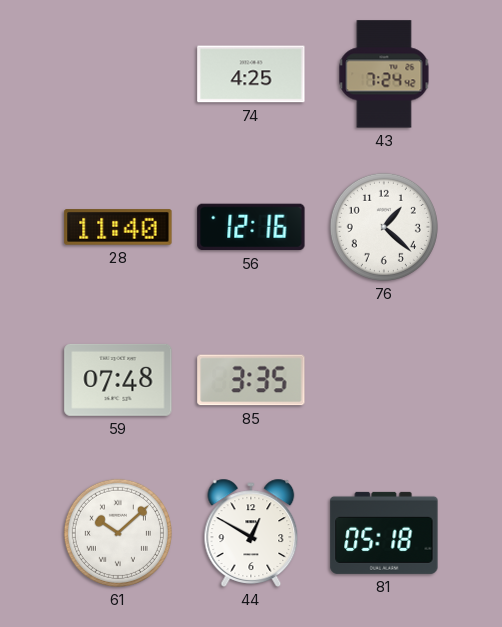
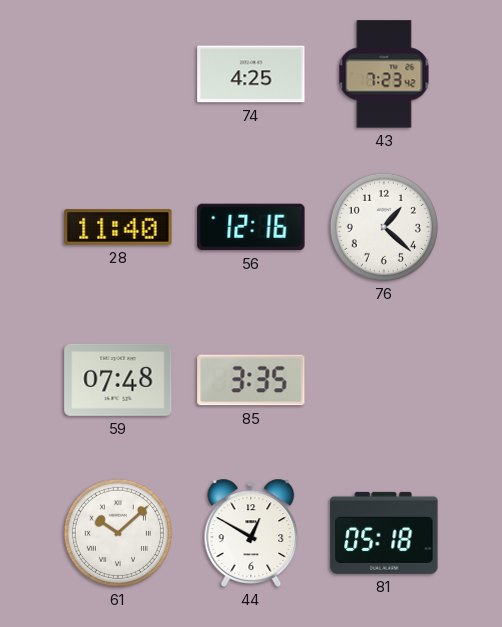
43: 7:24 -> 7:23
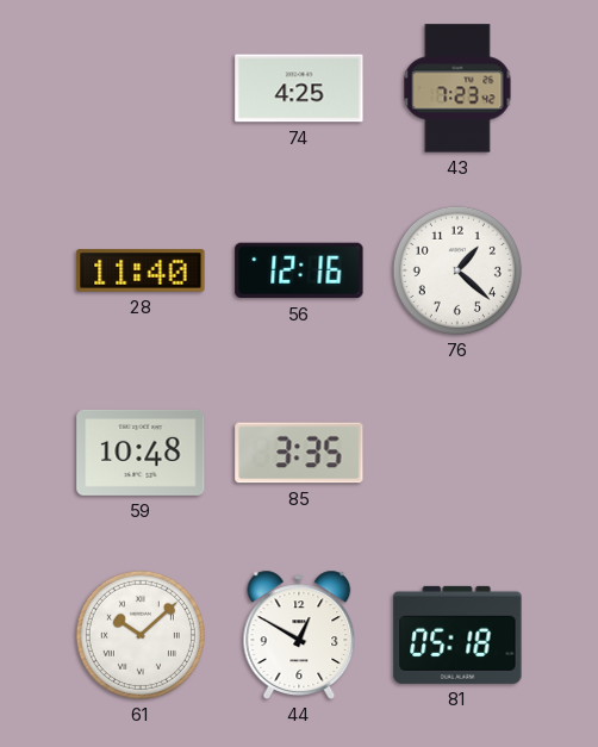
59: 07:48 -> 10:48
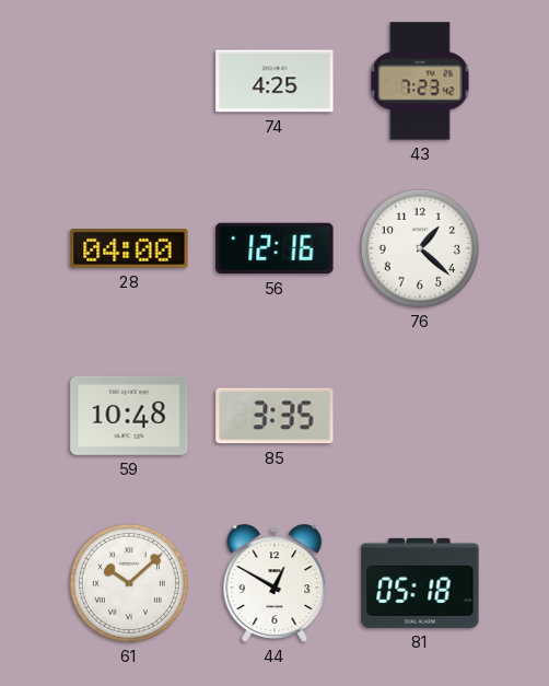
28: 11:40 -> 04:00
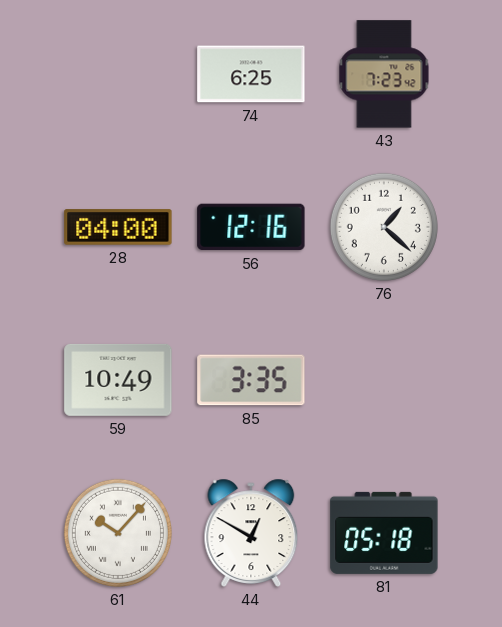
74: 4:25 -> 6:25
59: 10:48 -> 10:49
61: 10:08 -> 10:07
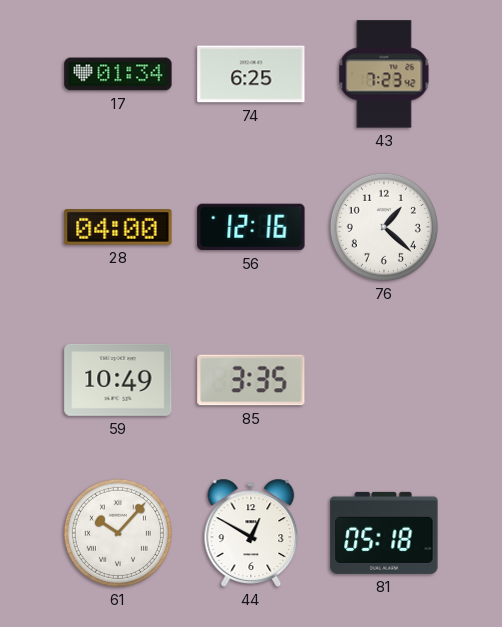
17: none -> 01:34
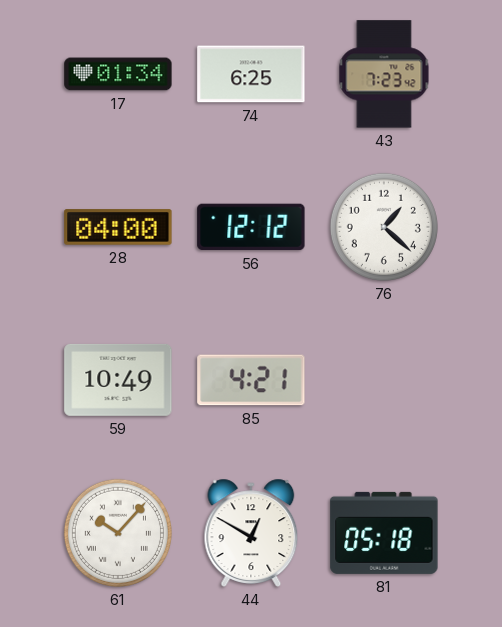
56: 12:16 -> 12:12
85: 3:35 -> 4:21
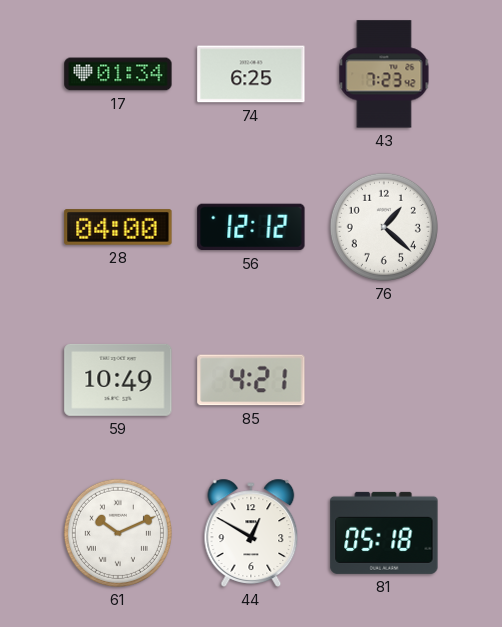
61: 10:07 -> 10:11
